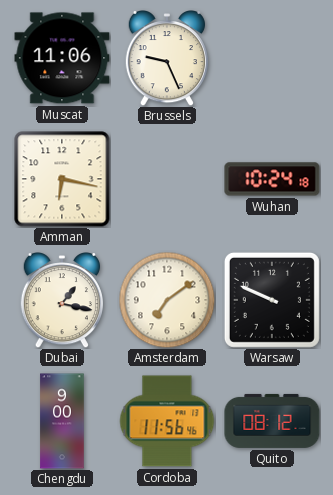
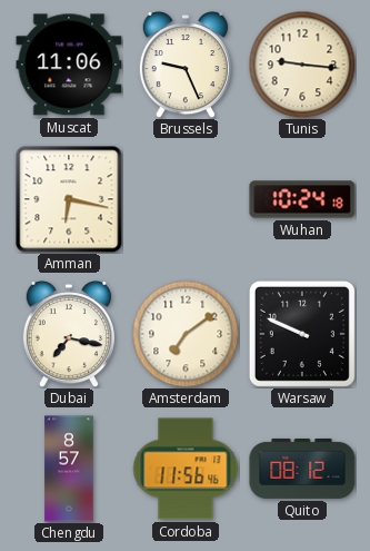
Tunis: none -> 9:16
Dubai: 1:17 -> 7:17
Chengdu: 9:00 -> 8:57
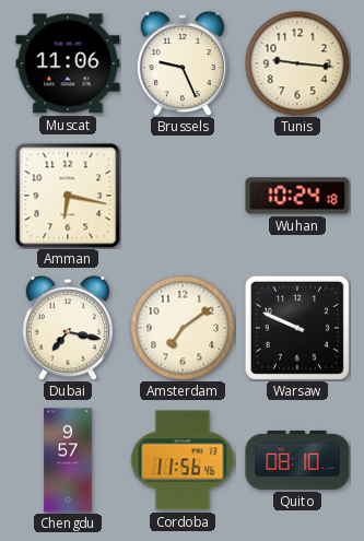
Chengdu: 8:57 -> 9:57
Quito: 08:12 -> 08:10
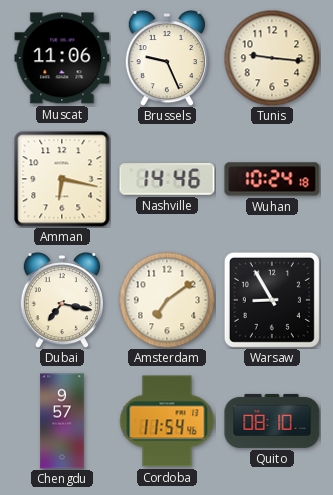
Nashville: none -> 14:46
Warsaw: 9:49 -> 8:55
Cordoba: 11:56 -> 11:54
